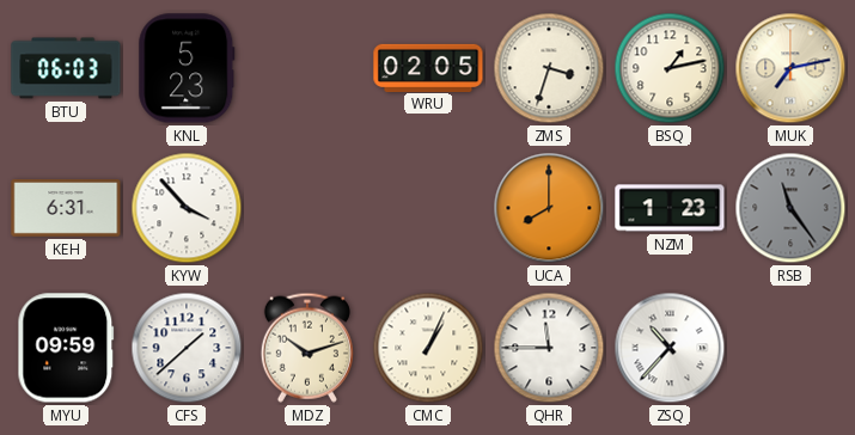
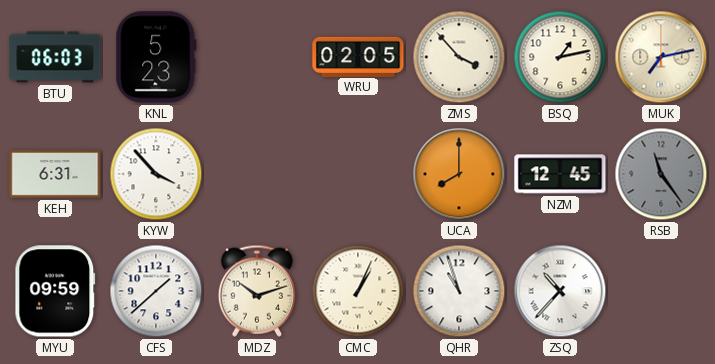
ZMS: 3:33 -> 3:53
NZM: 1:23 -> 12:45
QHR: 11:45 -> 10:57
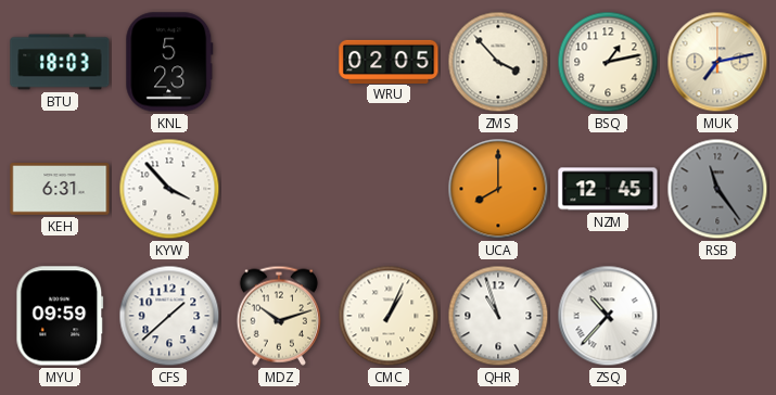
BTU: 06:03 -> 18:03
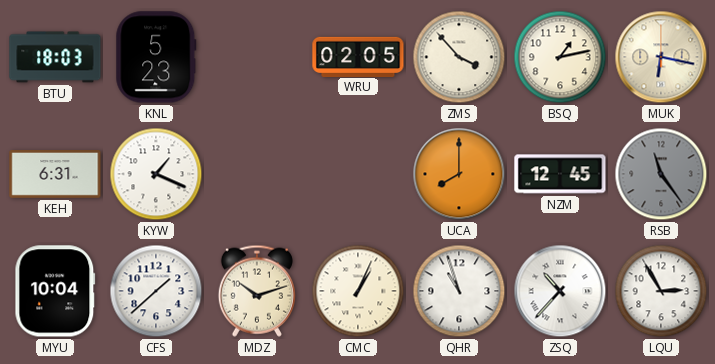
MUK: 7:13 -> 6:17
KYW: 3:53 -> 1:19
MYU: 09:59 -> 10:04
LQU: none -> 2:55
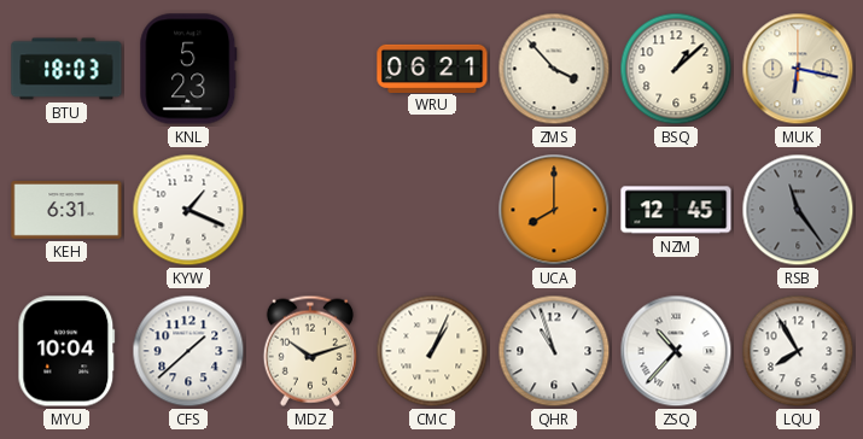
WRU: 02:05 -> 06:21
BSQ: 1:13 -> 1:08
LQU: 2:55 -> 7:55
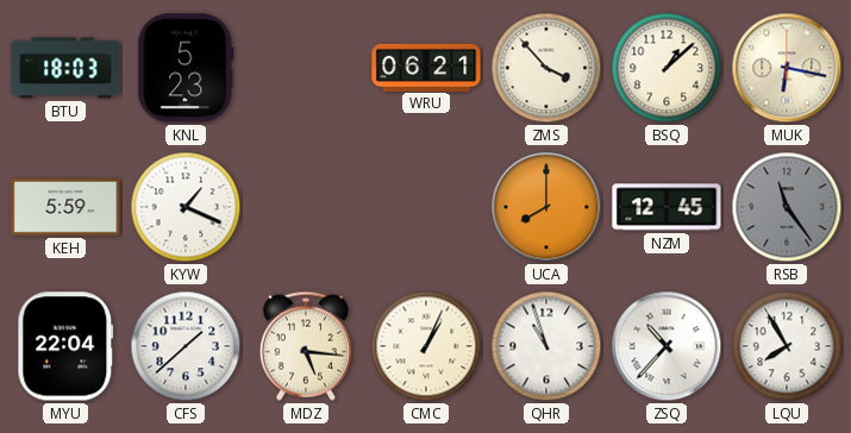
KEH: 6:31 -> 5:59
MYU: 10:04 -> 22:04
MDZ: 10:12 -> 5:16
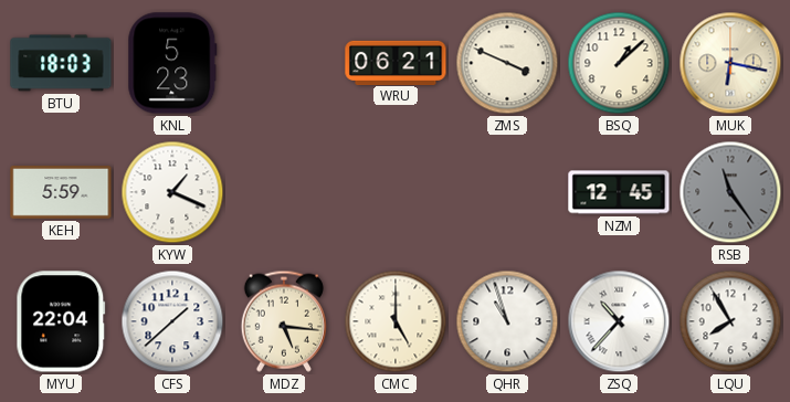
ZMS: 3:53 -> 3:49
UCA: 8:00 -> none
CMC: 1:04 -> 5:00
